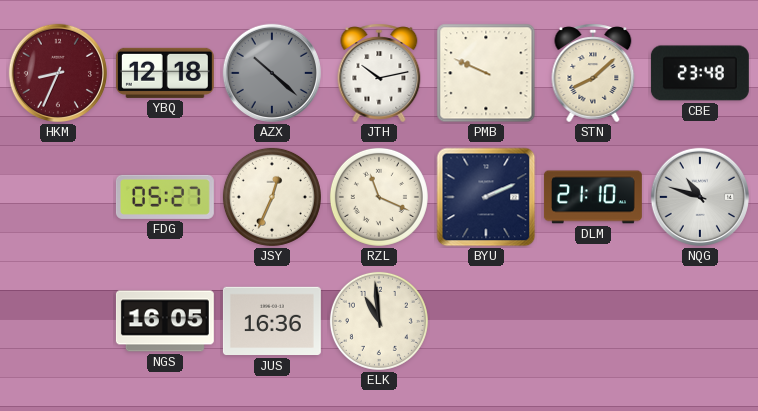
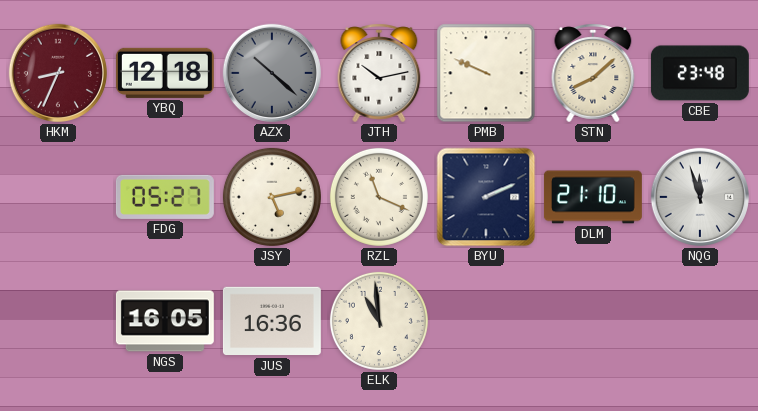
JSY: 12:34 -> 5:13
NQG: 10:48 -> 11:57
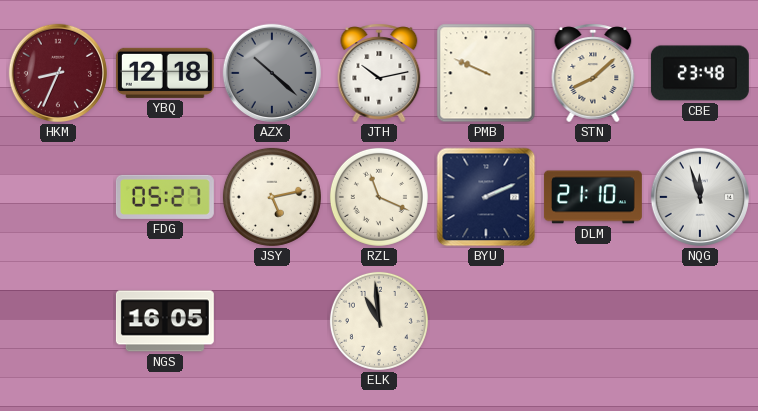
JUS: 16:36 -> none
